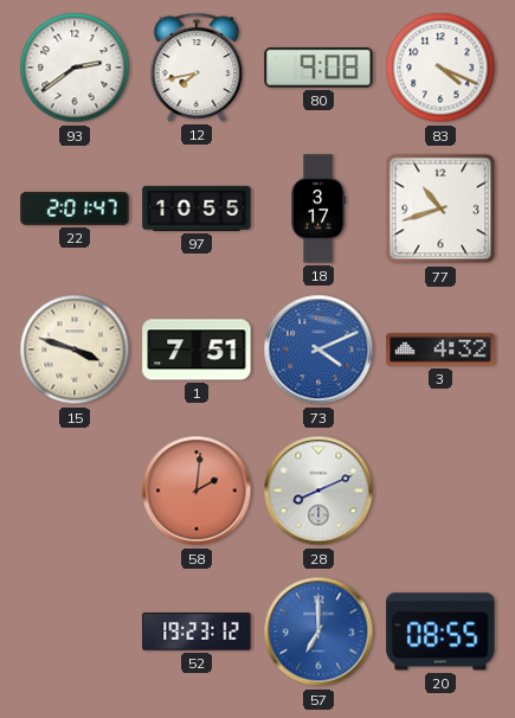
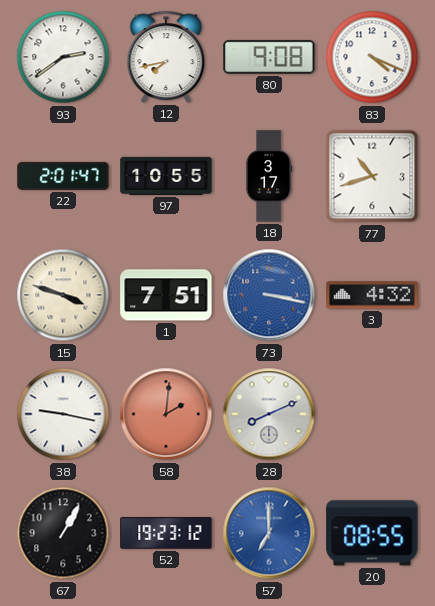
73: 4:11 -> 3:17
38: none -> 9:17
67: none -> 1:05
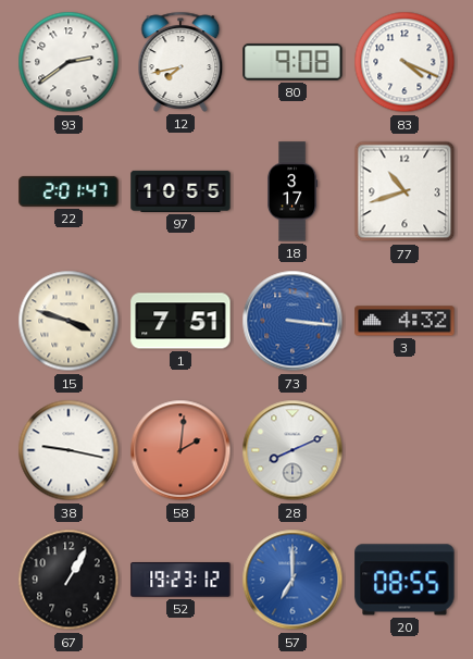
73: 3:17 -> 3:16
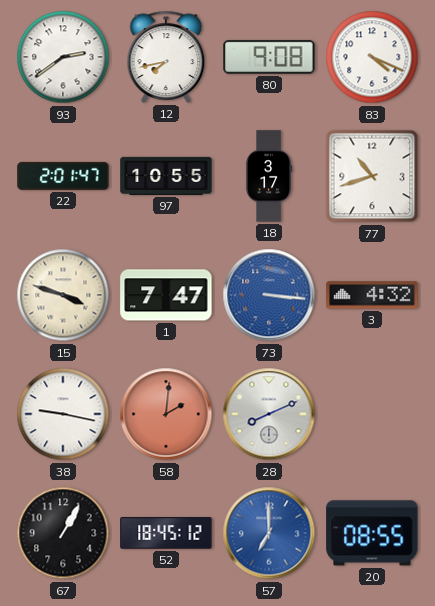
1: 7:51 -> 7:47
52: 19:23 -> 18:45
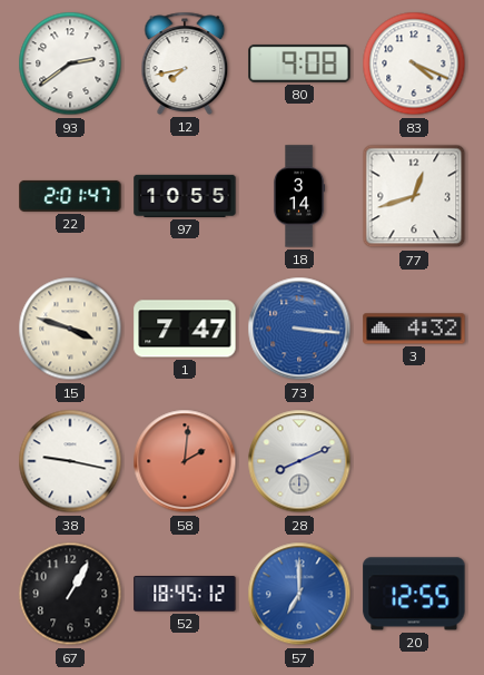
18: 3:17 -> 3:14
77: 10:42 -> 12:42
20: 08:55 -> 12:55
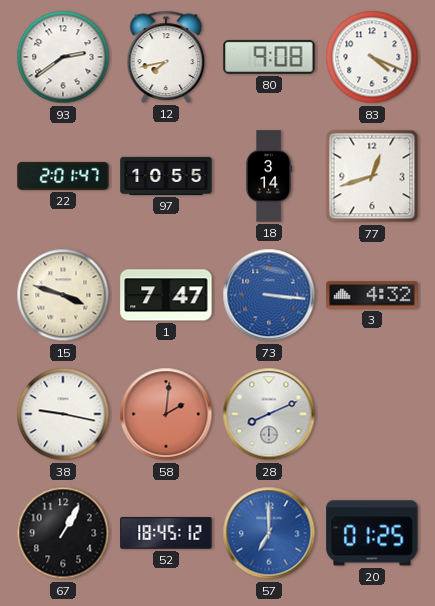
20: 12:55 -> 01:25
